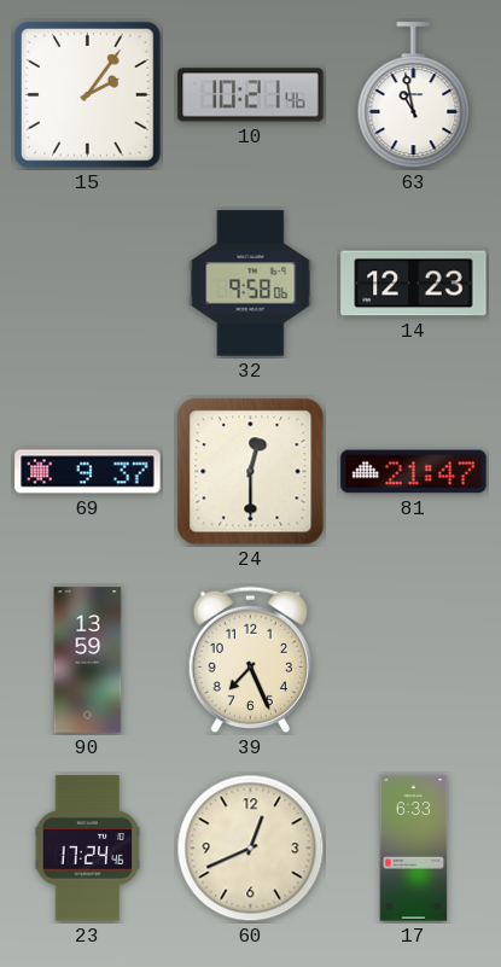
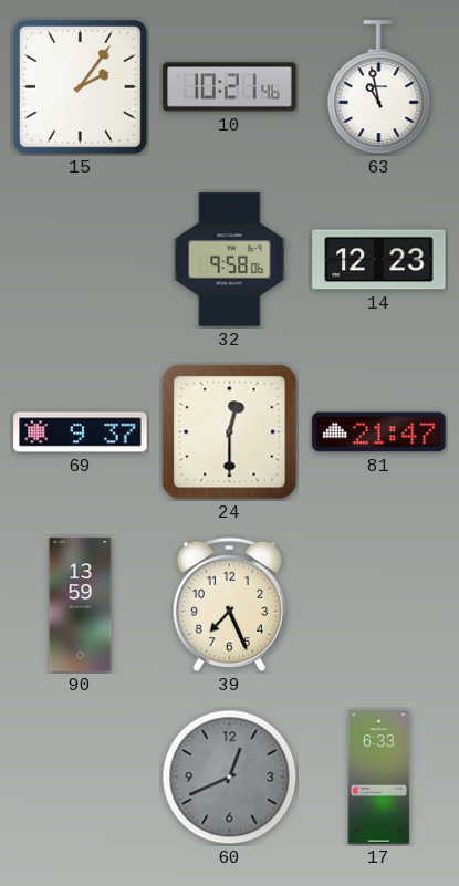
23: 17:24 -> none
60 dial: cream -> grey
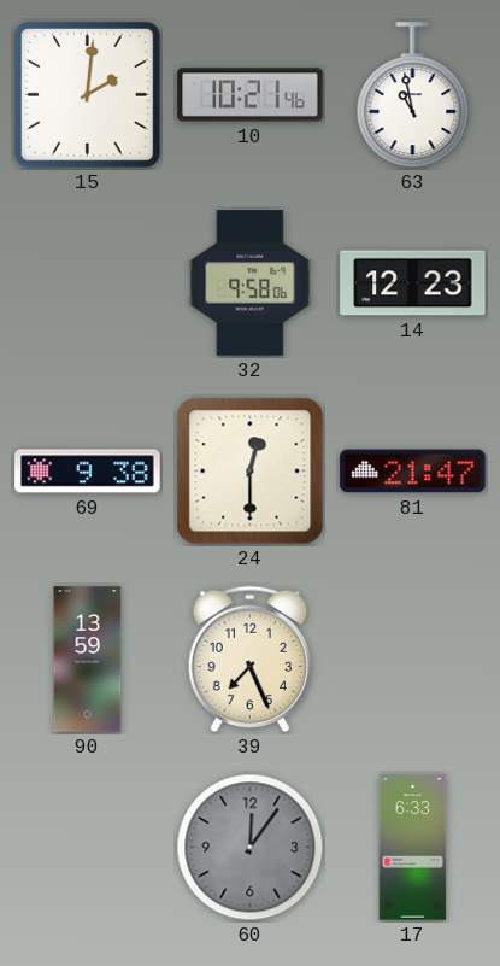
15: 2:06 -> 2:01
69: 9:37 -> 9:38
60: 12:41 -> 12:06
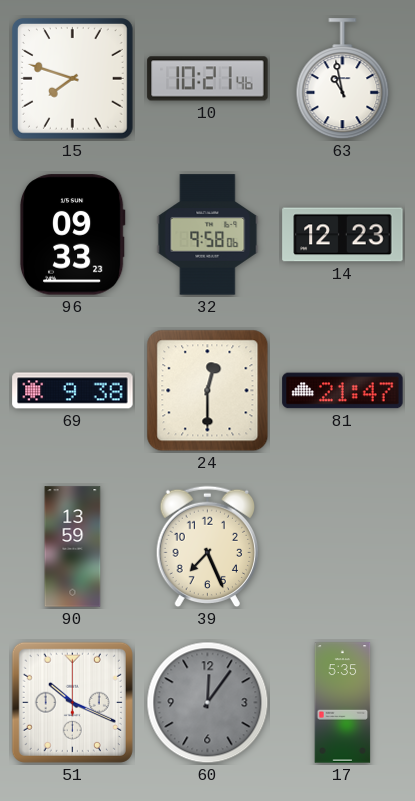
15: 2:01 -> 7:48
96: none -> 09:33
51: none -> 10:19
17: 6:33 -> 5:35
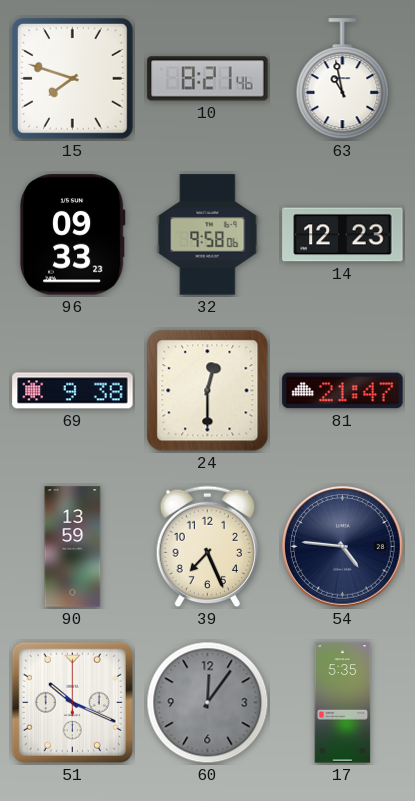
10: 10:21 -> 8:21
54: none -> 4:46
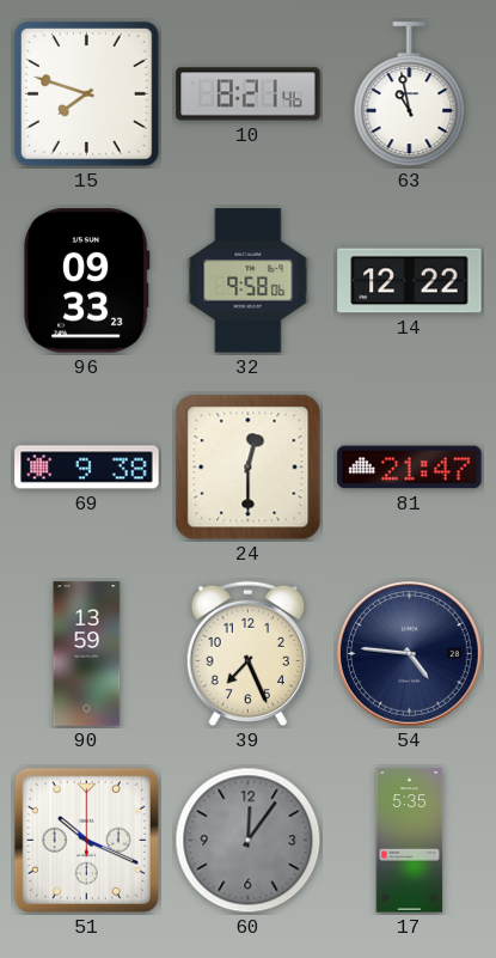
14: 12:23 -> 12:22
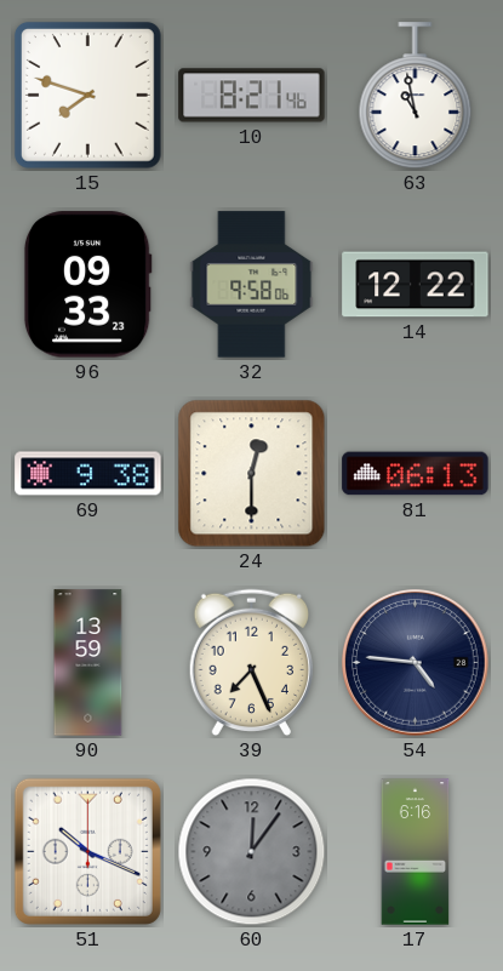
81: 21:47 -> 06:13
17: 5:35 -> 6:16
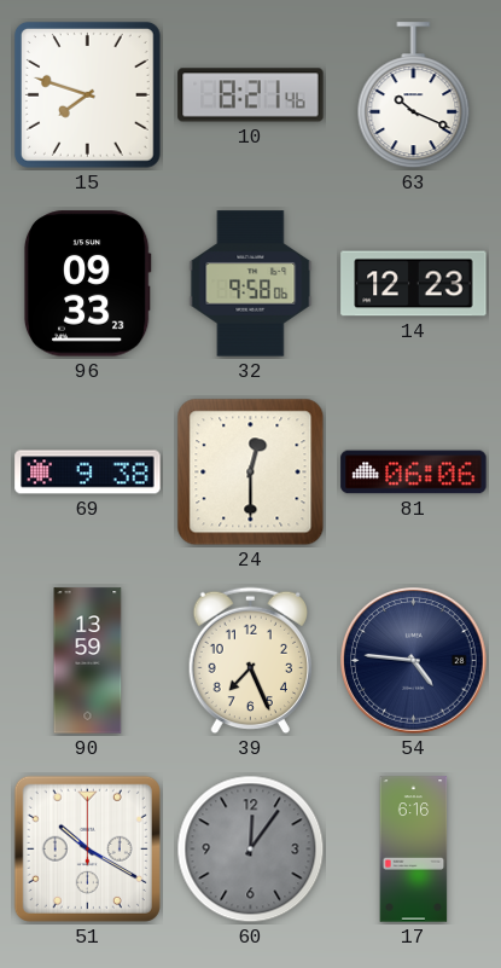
63: 10:58 -> 10:19
14: 12:22 -> 12:23
81: 06:13 -> 06:06
51: 10:19 -> 10:20
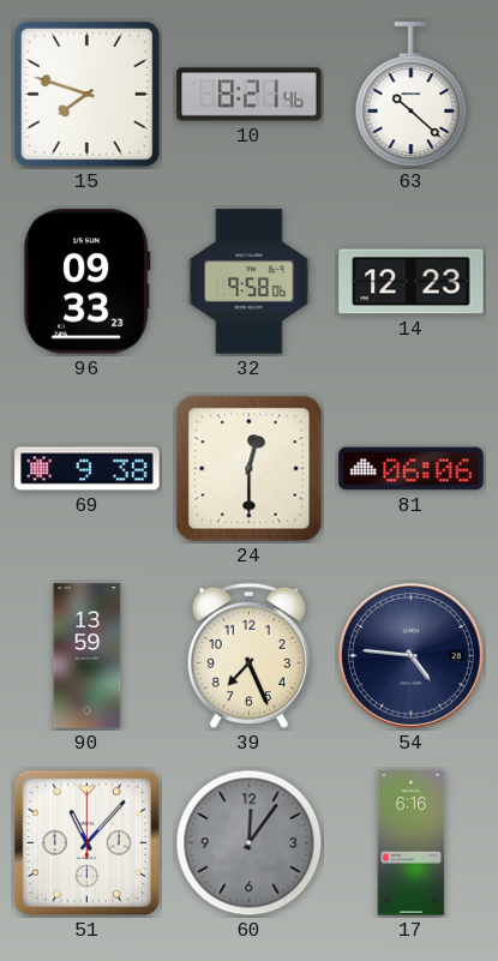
63: 10:19 -> 10:22
51: 10:20 -> 11:07
